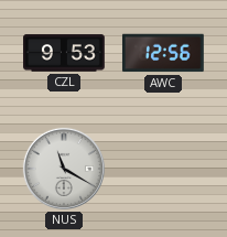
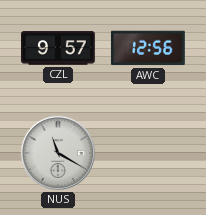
CZL: 9:53 -> 9:57
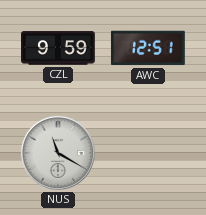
CZL: 9:57 -> 9:59
AWC: 12:56 -> 12:51
